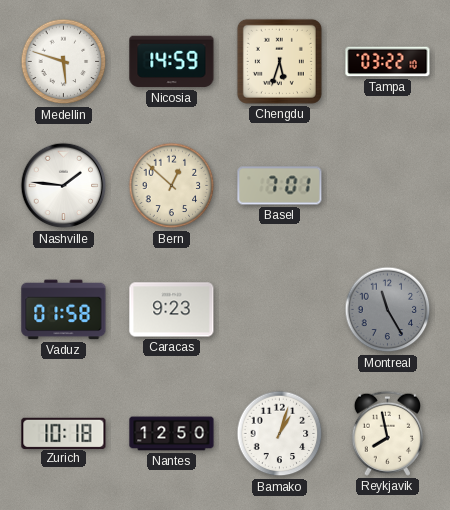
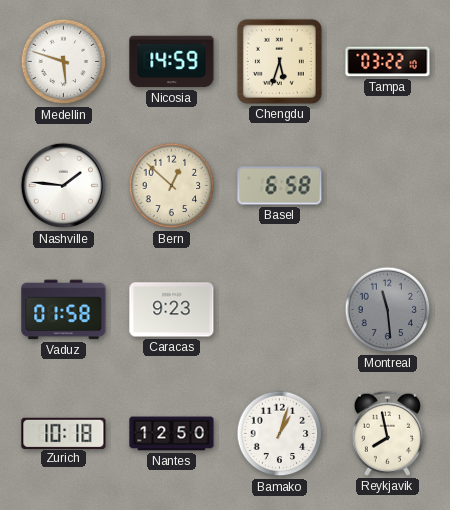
Basel: 7:01 -> 6:58
Montreal: 11:25 -> 11:29
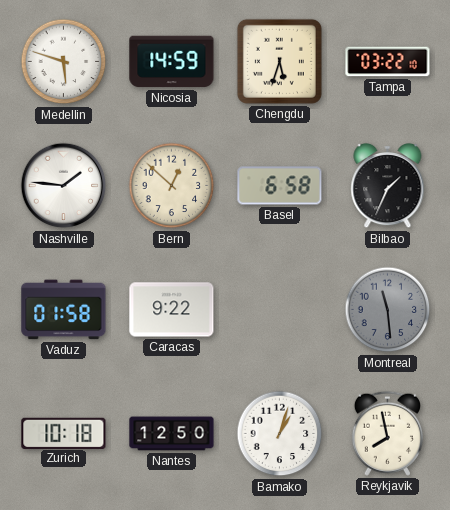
Bilbao: none -> 1:34
Caracas: 9:23 -> 9:22
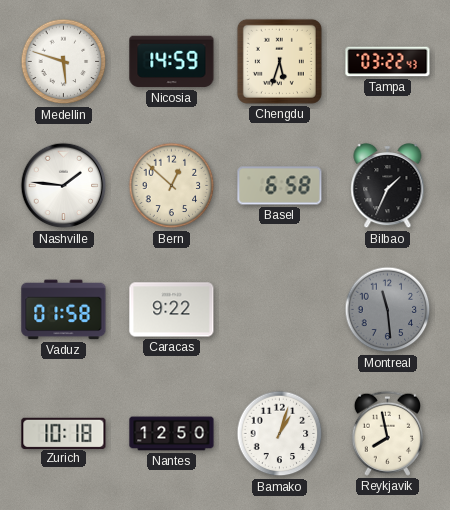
Tampa: 03:22:10 -> 03:22:43
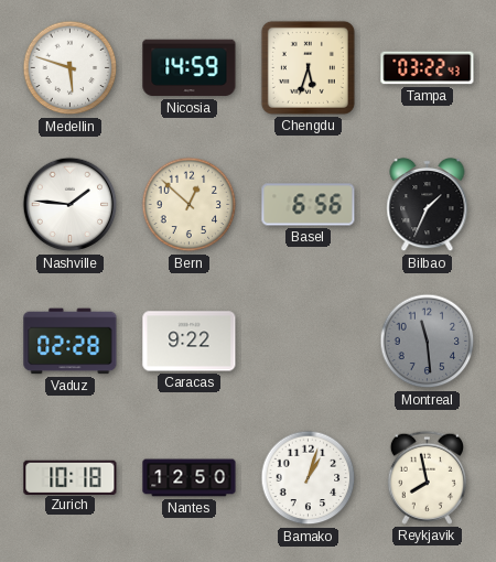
Basel: 6:58 -> 6:56
Vaduz: 01:58 -> 02:28
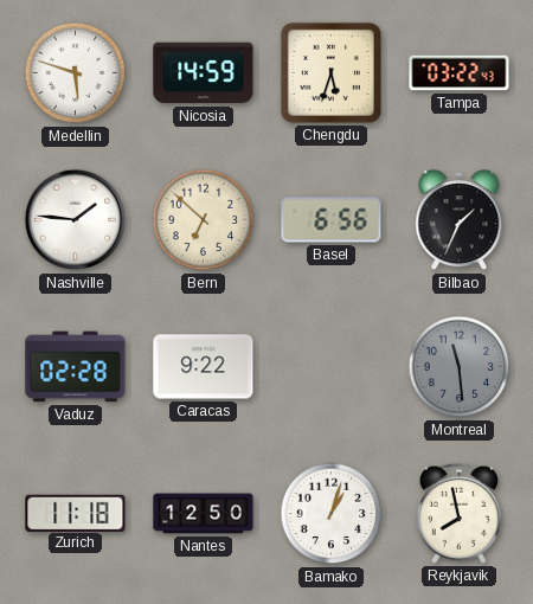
Bern: 12:52 -> 6:52
Zurich: 10:18 -> 11:18
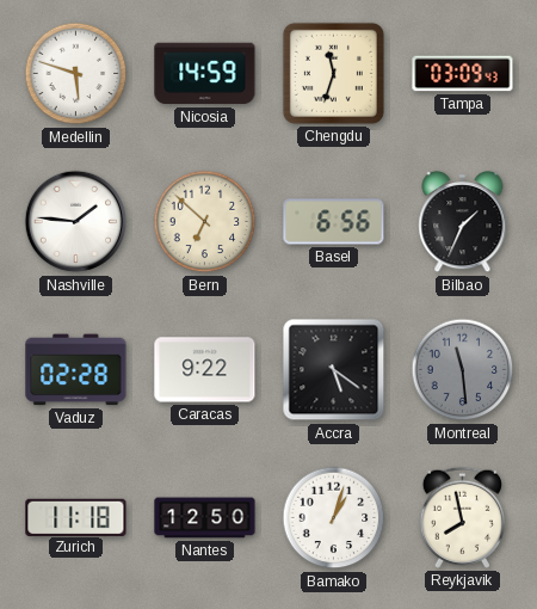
Chengdu: 5:33 -> 11:33
Tampa: 03:22 -> 03:09
Accra: none -> 5:21
